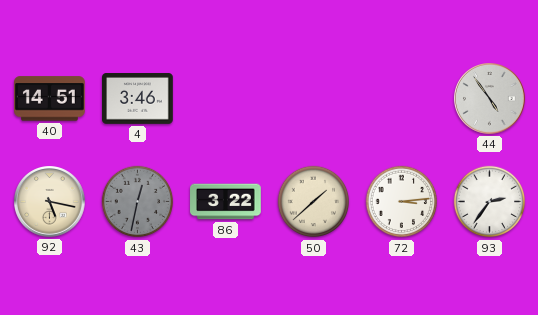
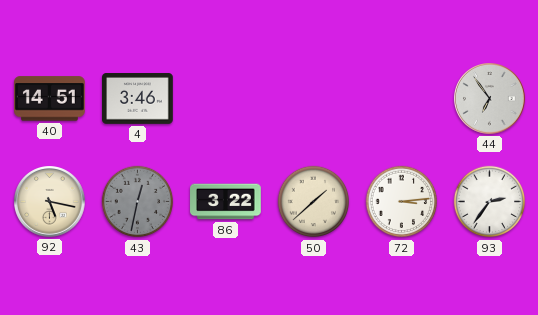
44: 4:54 -> 6:54
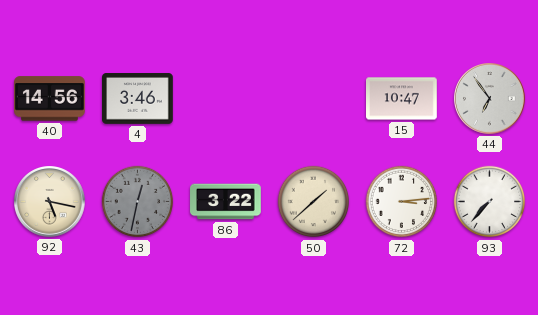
40: 14:51 -> 14:56
15: none -> 10:47
93: 2:36 -> 7:37
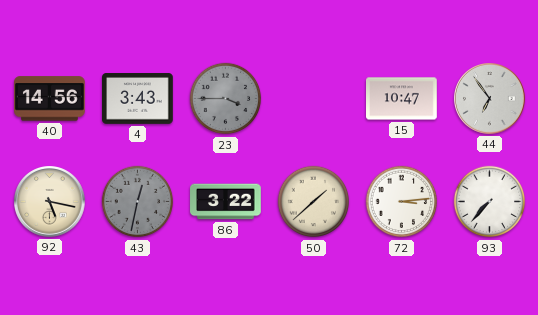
4: 3:46 -> 3:43
23: none -> 3:45
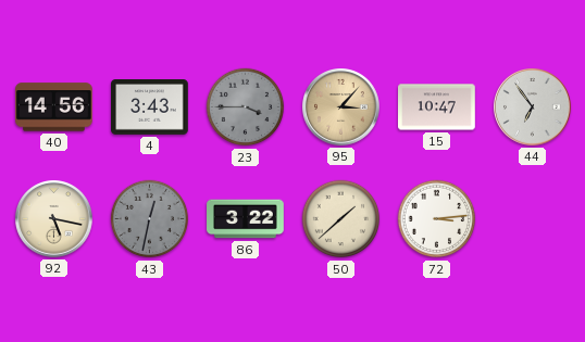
95: none -> 3:07
93: 7:37 -> none
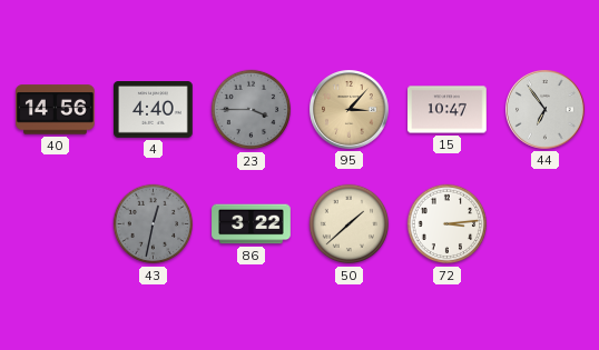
4: 3:43 -> 4:40
92: 5:17 -> none
